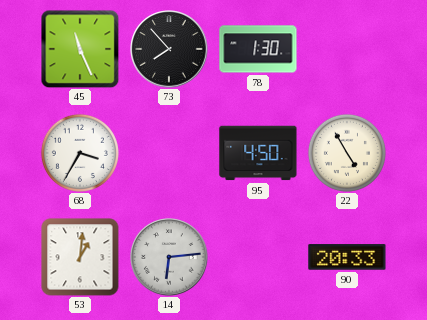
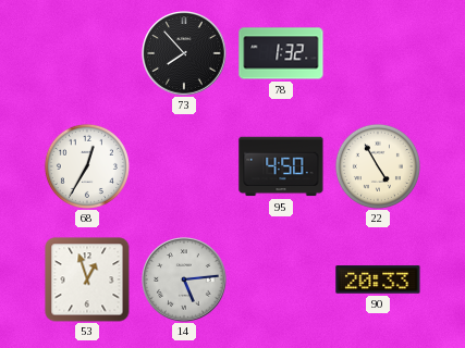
45: 11:26 -> none
78: 1:30 -> 1:32
68: 3:35 -> 12:35
53: 1:01 -> 12:57
14: 6:14 -> 5:14
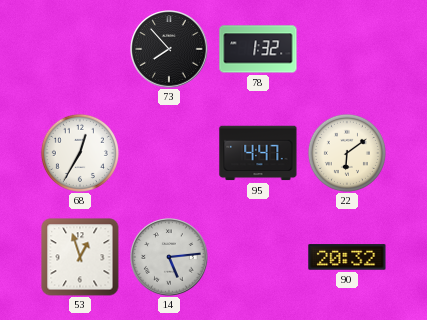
95: 4:50 -> 4:47
22: 4:55 -> 6:09
90: 20:33 -> 20:32
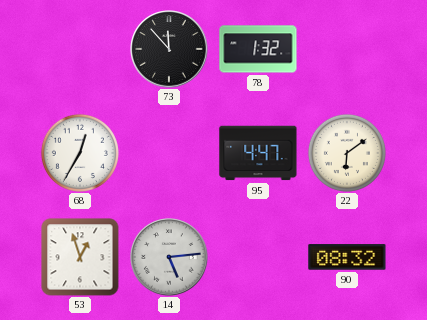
73: 7:53 -> 11:53
90: 20:32 -> 08:32
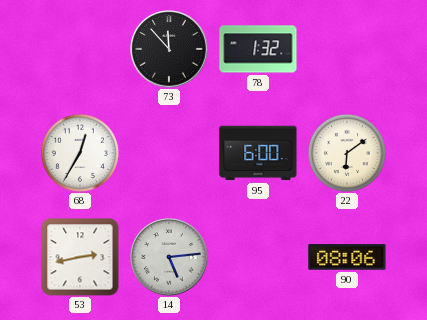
95: 4:47 -> 6:00
53: 12:57 -> 2:43
90: 08:32 -> 08:06
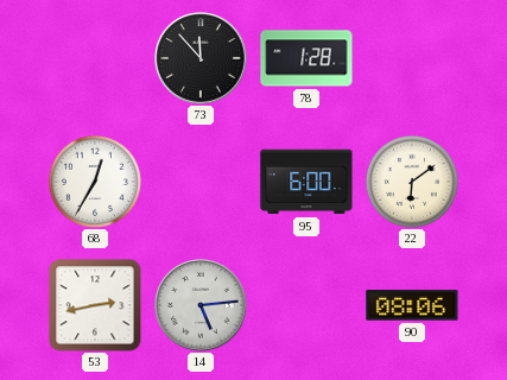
78: 1:32 -> 1:28
